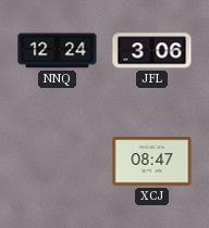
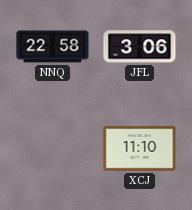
NNQ: 12:24 -> 22:58
XCJ: 08:47 -> 11:10
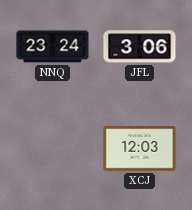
NNQ: 22:58 -> 23:24
XCJ: 11:10 -> 12:03
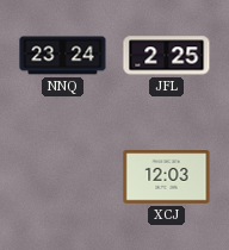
JFL: 3:06 -> 2:25
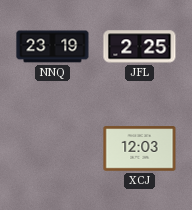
NNQ: 23:24 -> 23:19
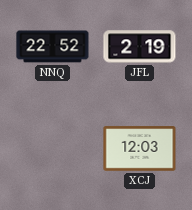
NNQ: 23:19 -> 22:52
JFL: 2:25 -> 2:19
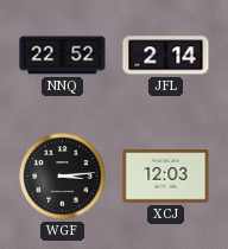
JFL: 2:19 -> 2:14
WGF: none -> 3:14
